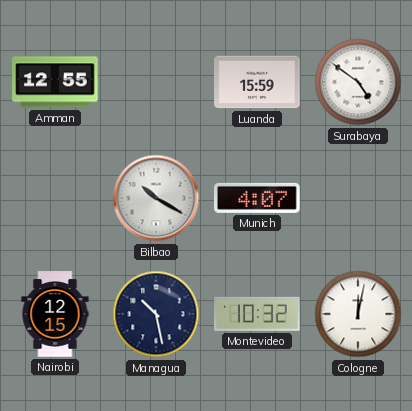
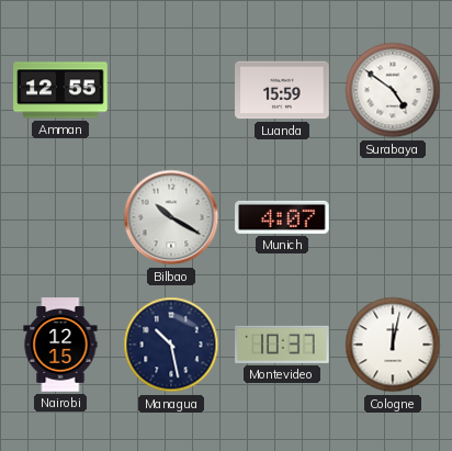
Montevideo: 10:32 -> 10:37
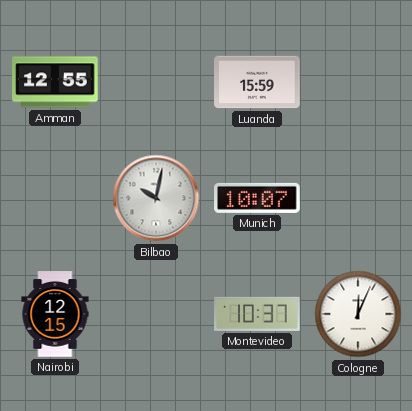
Surabaya: 4:51 -> none
Bilbao: 10:20 -> 10:02
Munich: 4:07 -> 10:07
Managua: 10:28 -> none
Cologne: 12:02 -> 12:04
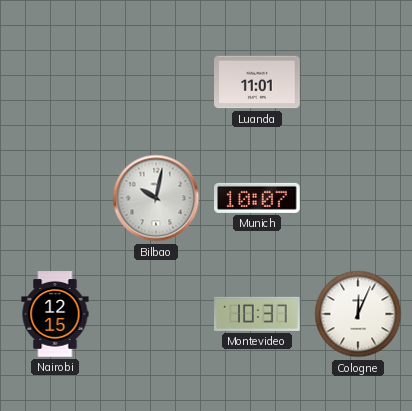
Amman: 12:55 -> none
Luanda: 15:59 -> 11:01
